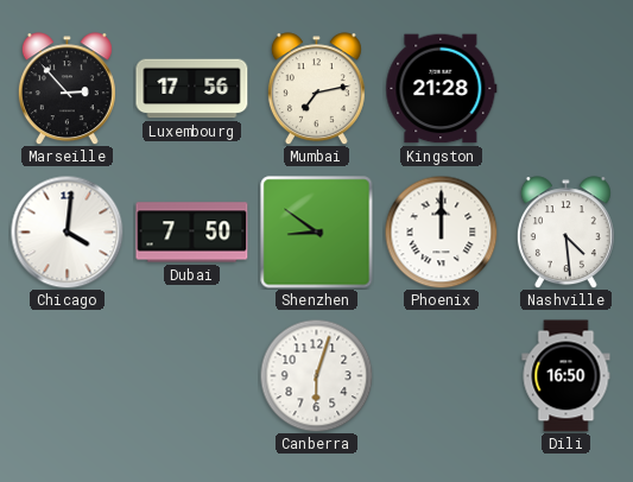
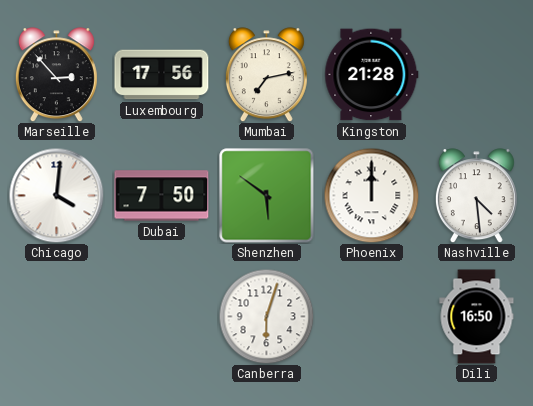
Shenzhen: 8:51 -> 5:51
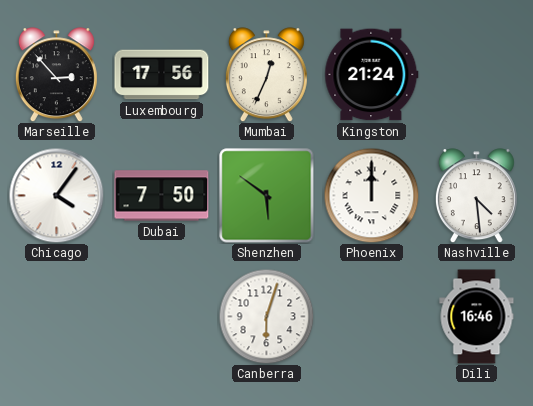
Mumbai: 7:13 -> 12:34
Kingston: 21:28 -> 21:24
Chicago: 4:01 -> 4:06
Dili: 16:50 -> 16:46
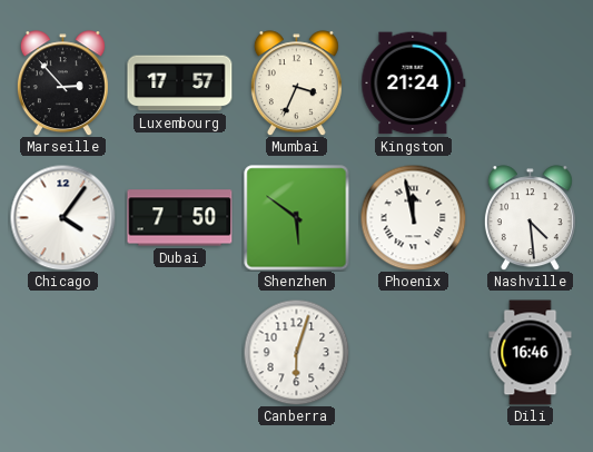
Luxembourg: 17:56 -> 17:57
Mumbai: 12:34 -> 3:34
Phoenix: 12:00 -> 11:58
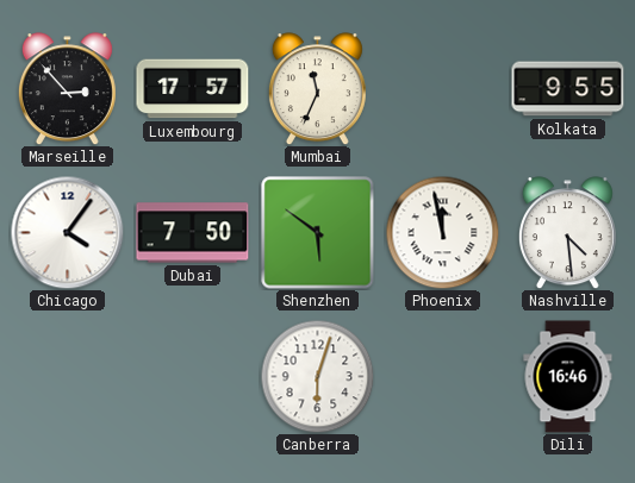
Mumbai: 3:34 -> 11:34
Kingston: 21:24 -> none
Kolkata: none -> 9:55
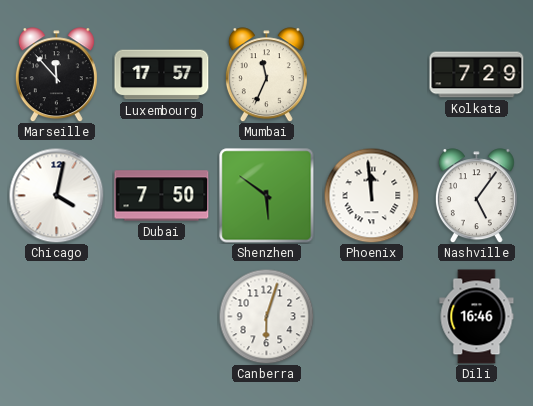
Marseille: 2:53 -> 11:53
Kolkata: 9:55 -> 7:29
Chicago: 4:06 -> 4:02
Phoenix: 11:58 -> 11:59
Nashville: 4:29 -> 5:06
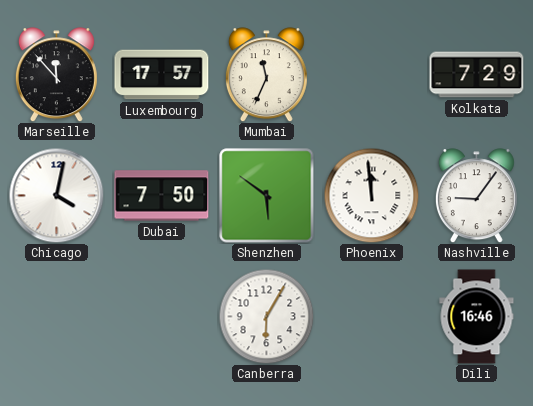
Nashville: 5:06 -> 9:06
Canberra: 6:03 -> 6:05
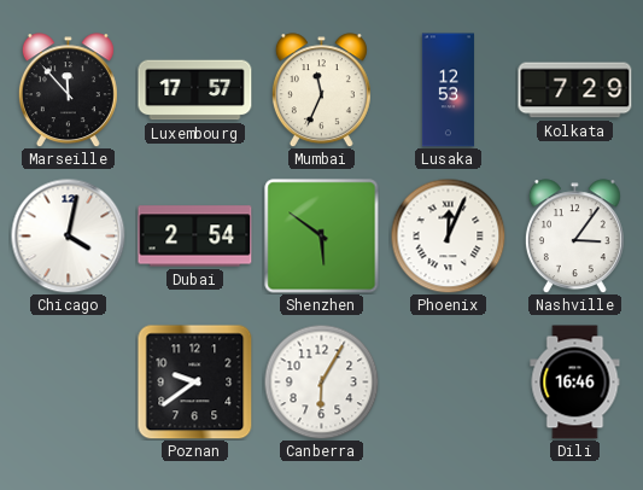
Lusaka: none -> 12:53
Dubai: 7:50 -> 2:54
Phoenix: 11:59 -> 12:04
Nashville: 9:06 -> 3:06
Poznan: none -> 9:39
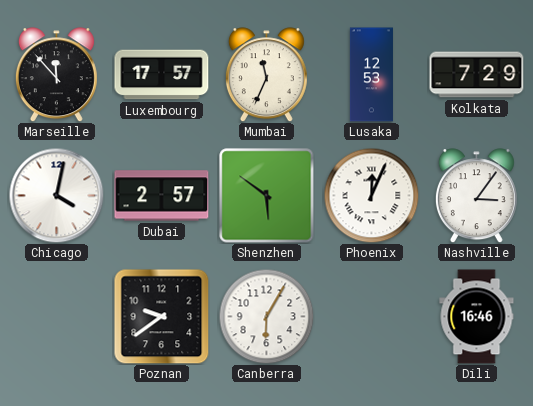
Dubai: 2:54 -> 2:57
